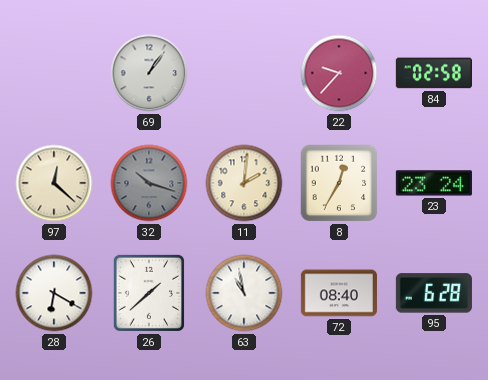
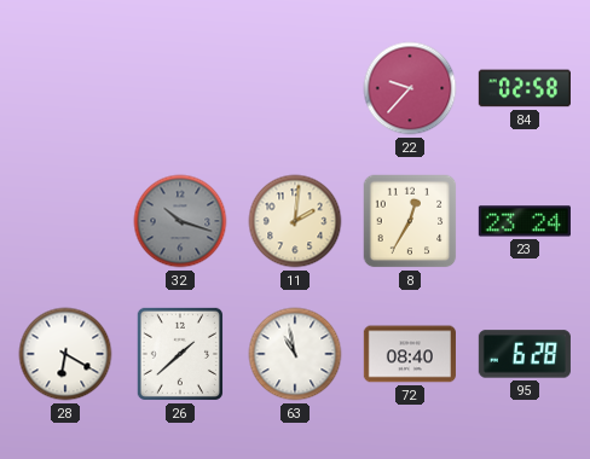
69: 1:06 -> none
97: 12:22 -> none
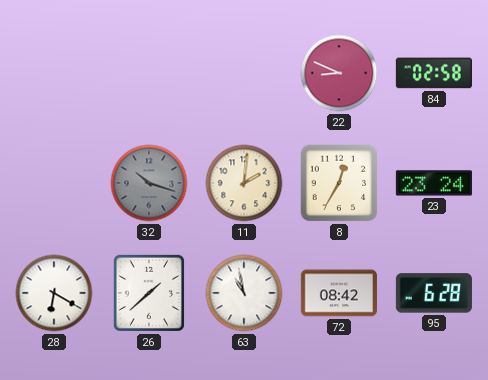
22: 9:37 -> 8:49
72: 08:40 -> 08:42
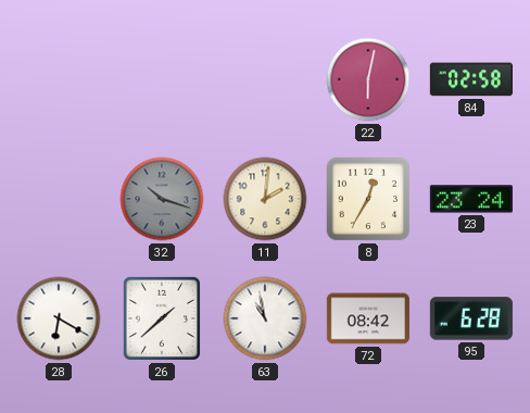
22: 8:49 -> 6:02
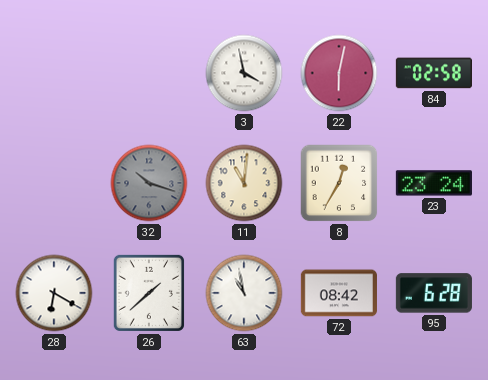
3: none -> 3:58
11: 2:01 -> 11:01
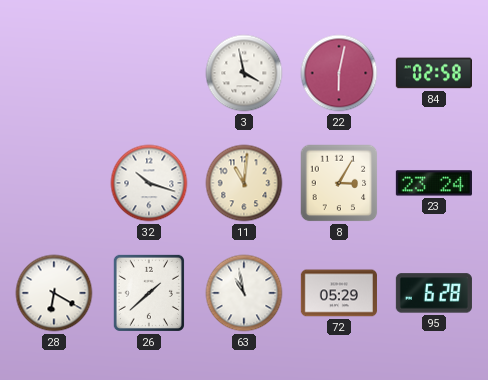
32 dial: grey -> white
8: 12:35 -> 3:05
72: 08:42 -> 05:29
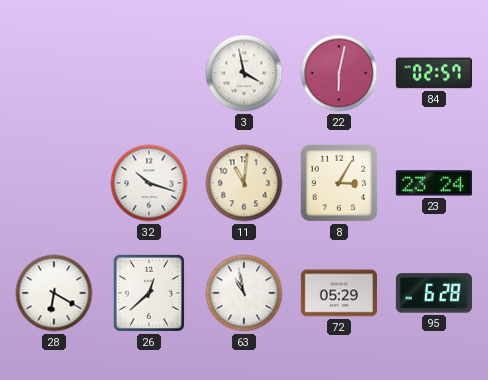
84: 02:58 -> 02:57
26: 1:38 -> 12:38
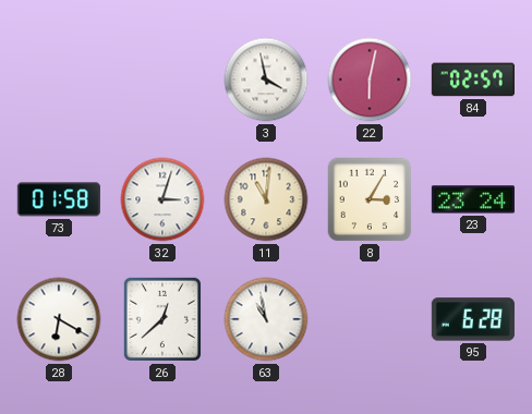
73: none -> 01:58
32: 10:18 -> 3:03
72: 05:29 -> none
